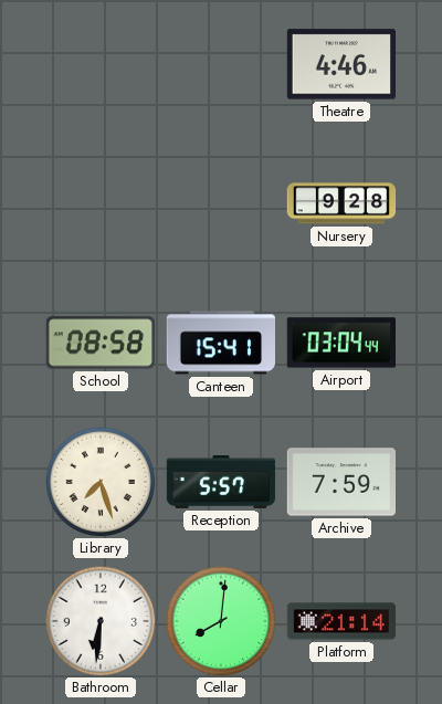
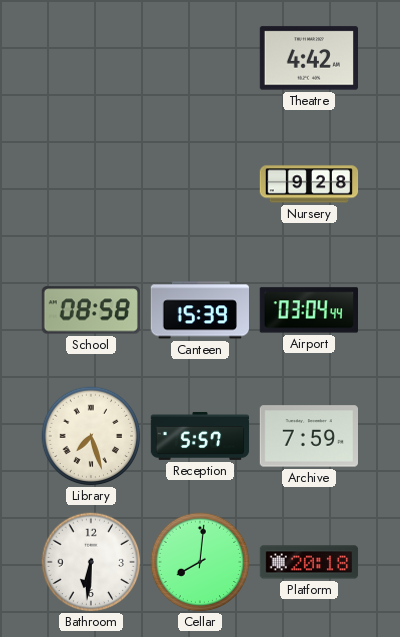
Theatre: 4:46 -> 4:42
Canteen: 15:41 -> 15:39
Platform: 21:14 -> 20:18
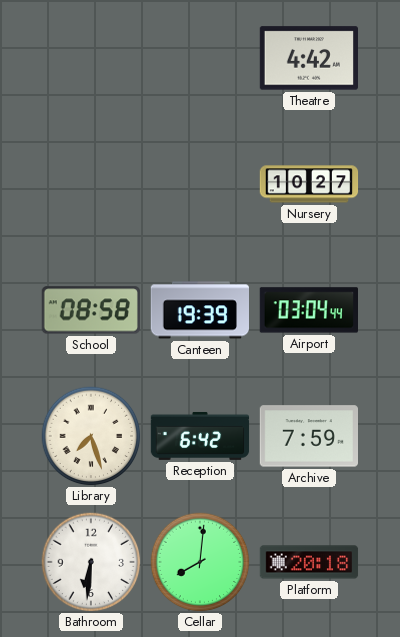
Nursery: 9:28 -> 10:27
Canteen: 15:39 -> 19:39
Reception: 5:57 -> 6:42
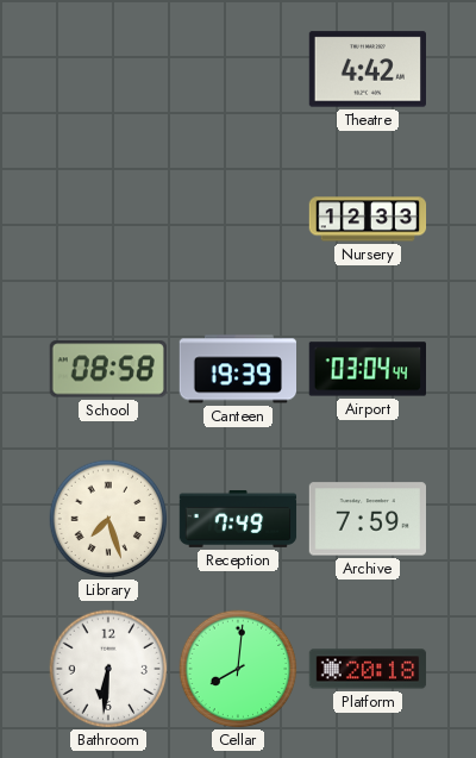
Nursery: 10:27 -> 12:33
Reception: 6:42 -> 7:49
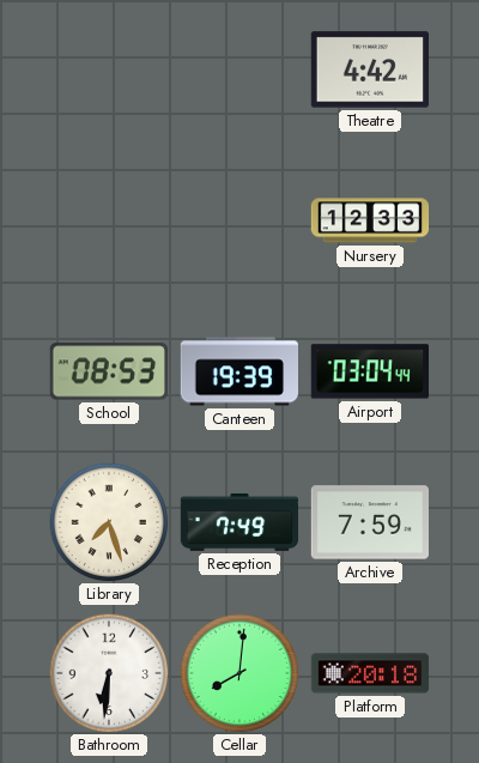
School: 08:58 -> 08:53
